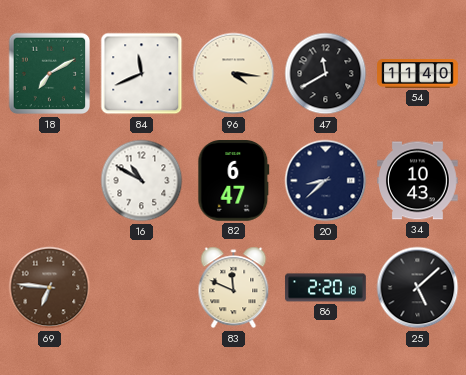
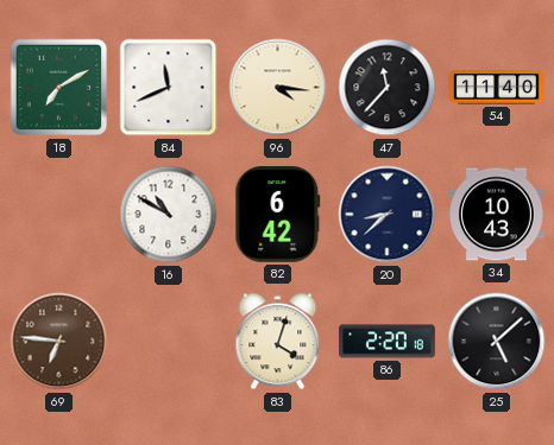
47: 11:40 -> 11:37
82: 6:47 -> 6:42
83: 11:49 -> 4:03
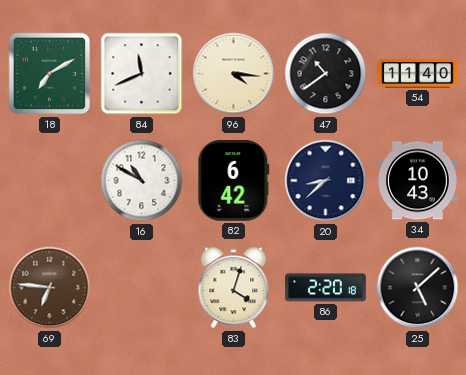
47: 11:37 -> 10:39
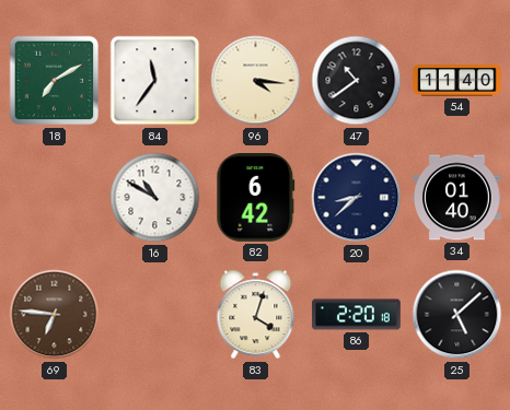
84: 11:41 -> 11:36
34: 10:43 -> 01:40
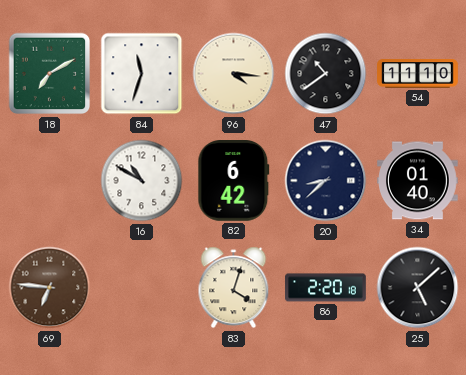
84: 11:36 -> 11:33
54: 11:40 -> 11:10
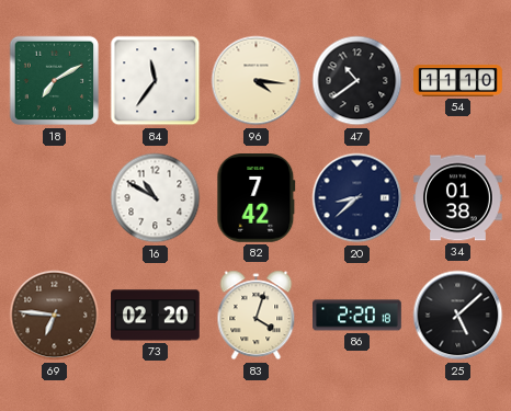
84: 11:33 -> 11:36
82: 6:42 -> 7:42
34: 01:40 -> 01:38
73: none -> 02:20
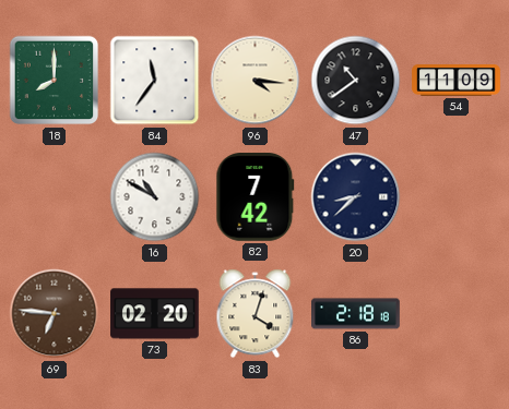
18: 7:10 -> 8:00
54: 11:10 -> 11:09
34: 01:38 -> none
86: 2:20 -> 2:18
25: 5:08 -> none
